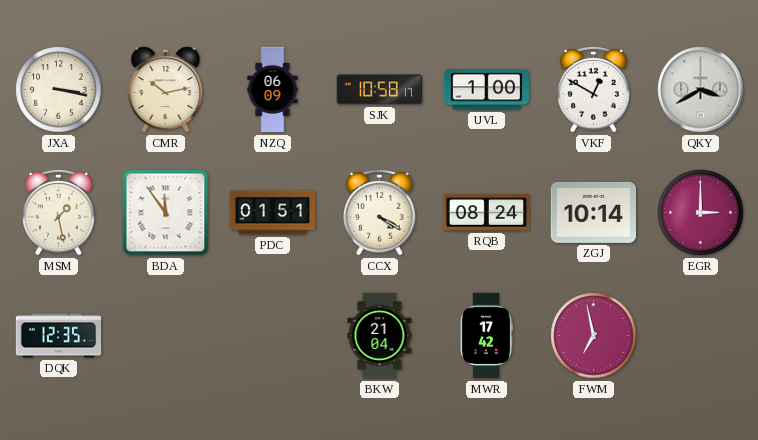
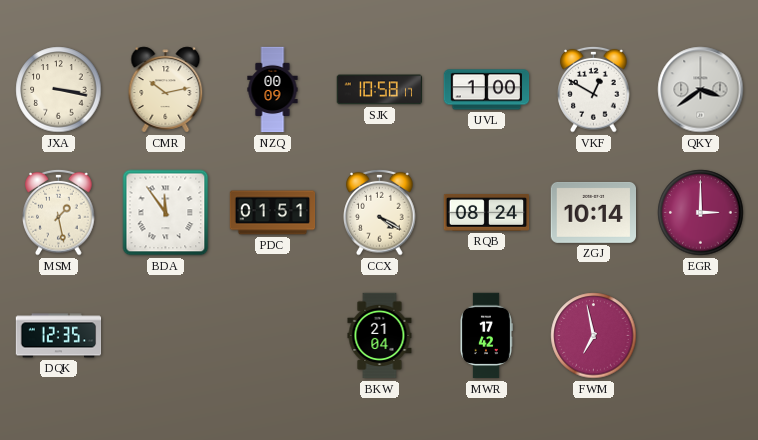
NZQ: 06:09 -> 00:09
QKY: 3:40 -> 3:39
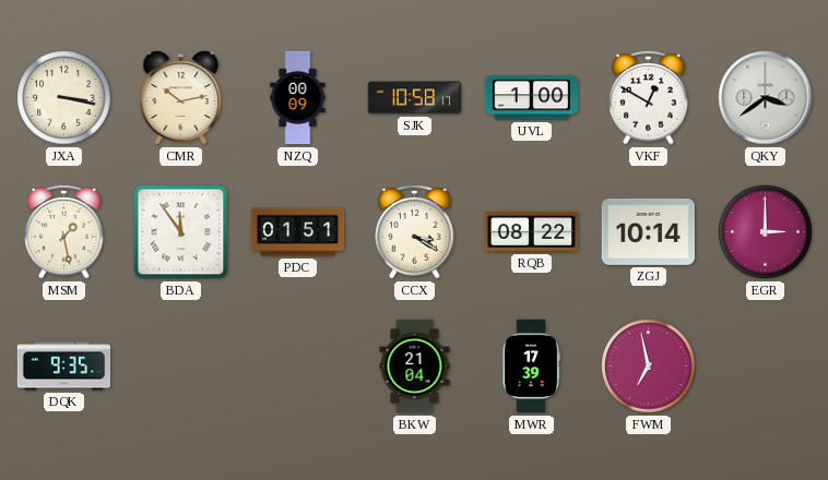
CCX: 4:20 -> 3:20
RQB: 08:24 -> 08:22
DQK: 12:35 -> 9:35
MWR: 17:42 -> 17:39
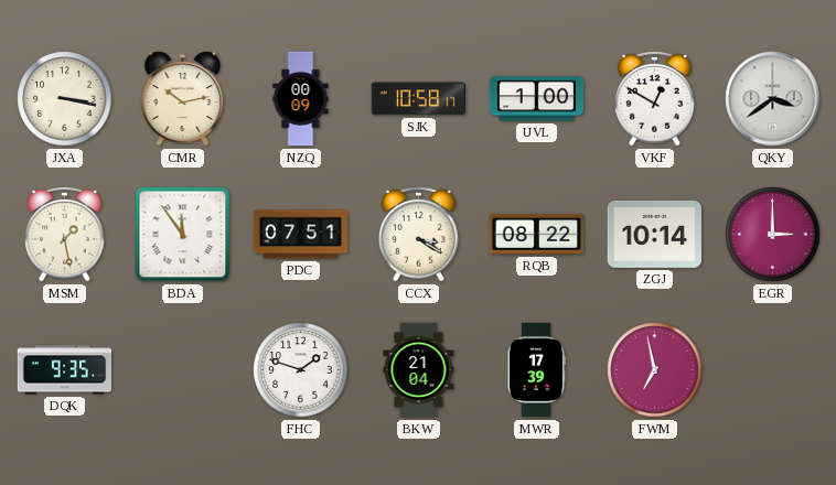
PDC: 01:51 -> 07:51
FHC: none -> 1:48
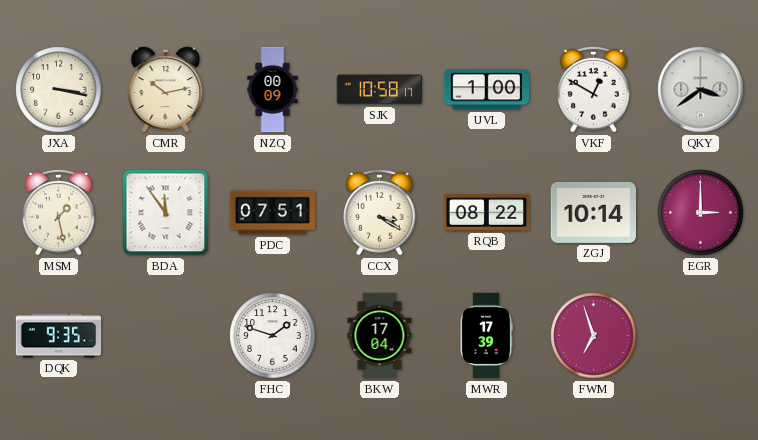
BKW: 21:04 -> 17:04
FWM: 6:58 -> 6:57
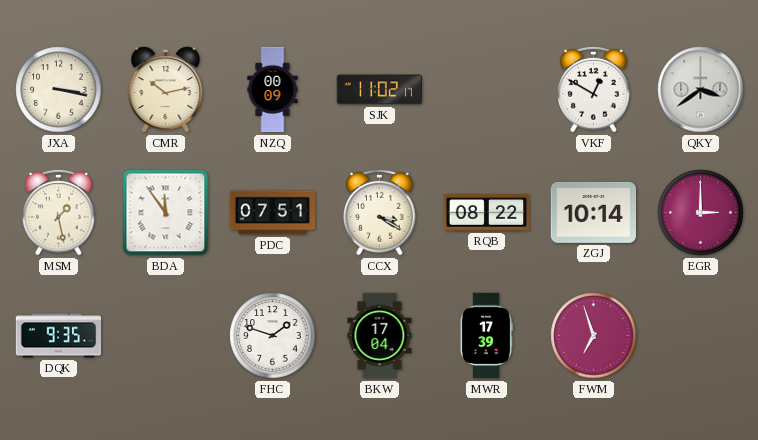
SJK: 10:58 -> 11:02
UVL: 1:00 -> none
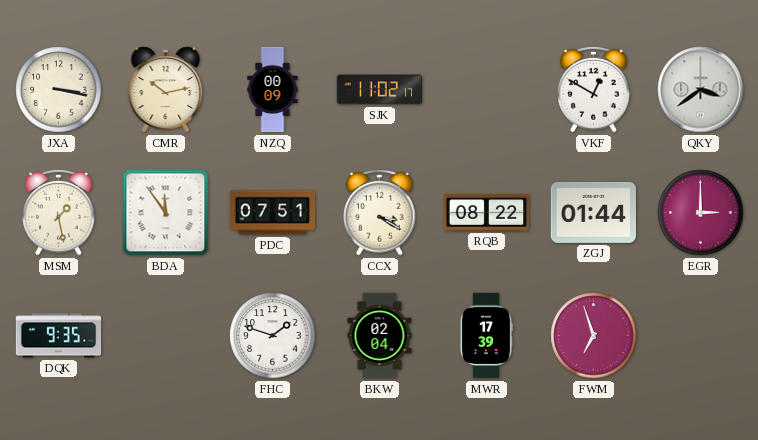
ZGJ: 10:14 -> 01:44
BKW: 17:04 -> 02:04
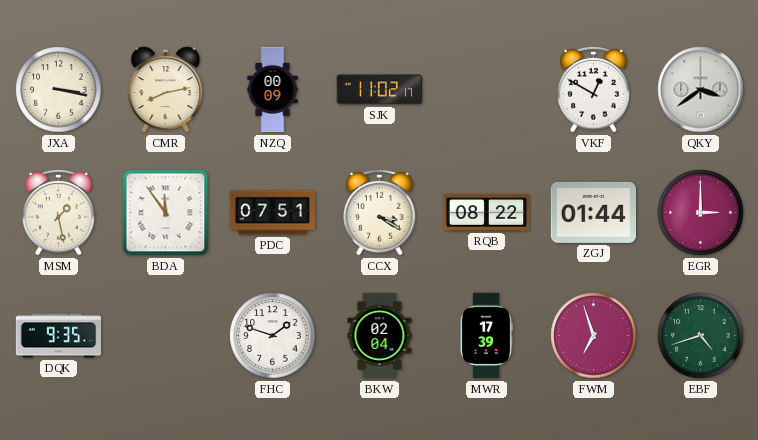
CMR: 10:13 -> 8:13
EBF: none -> 4:42
